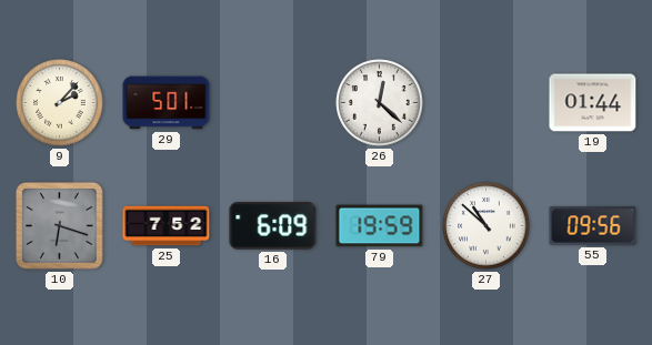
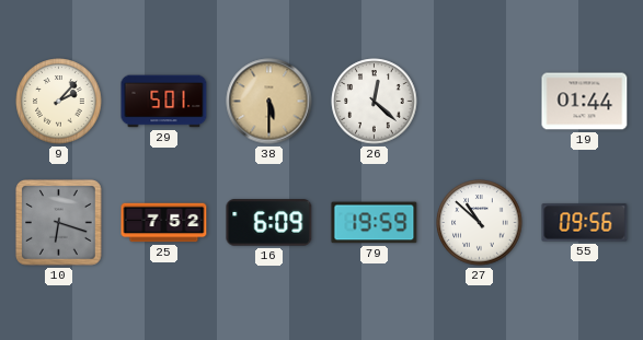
38: none -> 5:30
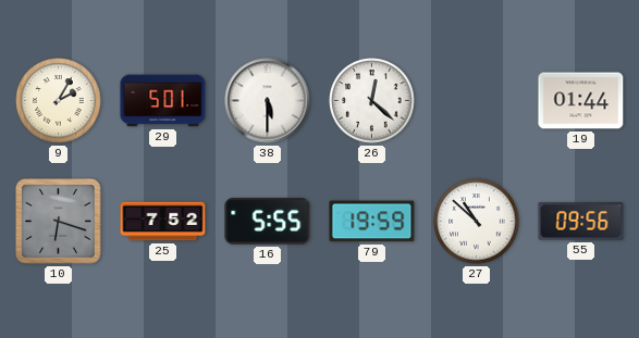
9: 2:07 -> 2:05
38 dial: champagne -> white
16: 6:09 -> 5:55
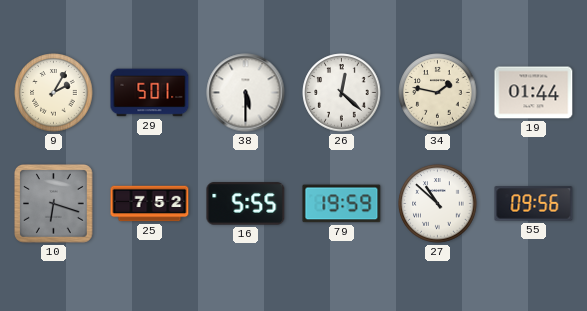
34: none -> 1:47
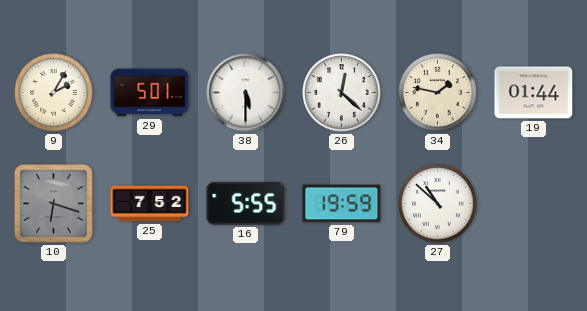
55: 09:56 -> none
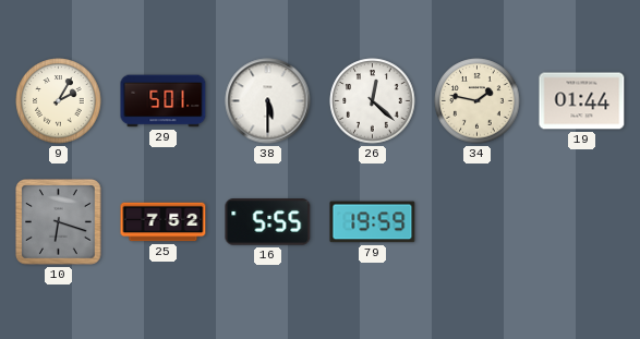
27: 10:52 -> none
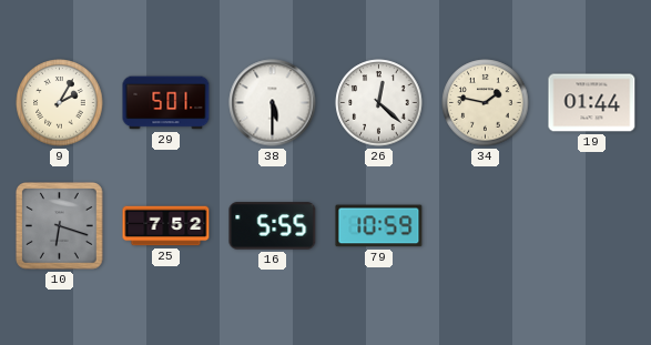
79: 19:59 -> 10:59
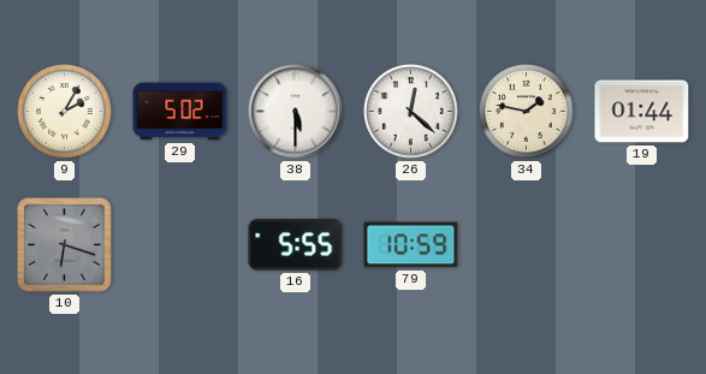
29: 5:01 -> 5:02
25: 7:52 -> none
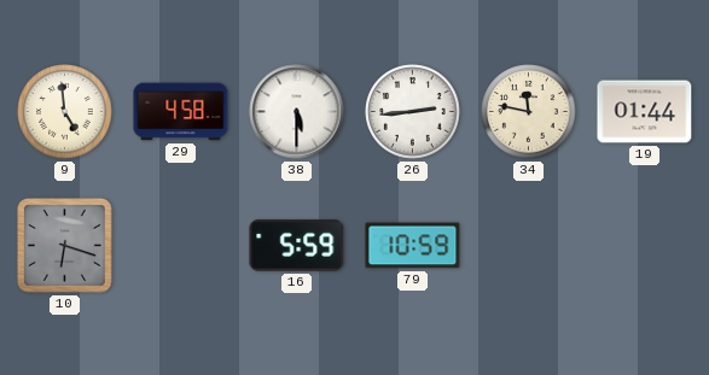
9: 2:05 -> 4:59
29: 5:02 -> 4:58
26: 12:22 -> 2:44
34: 1:47 -> 11:47
16: 5:55 -> 5:59
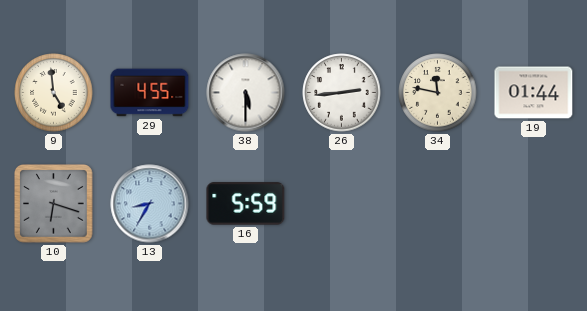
29: 4:58 -> 4:55
13: none -> 8:35
79: 10:59 -> none
